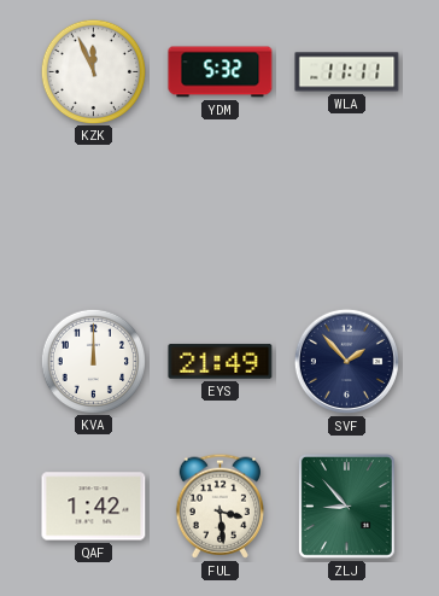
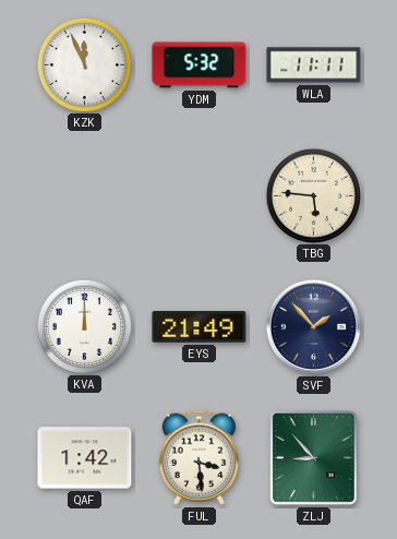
TBG: none -> 5:46
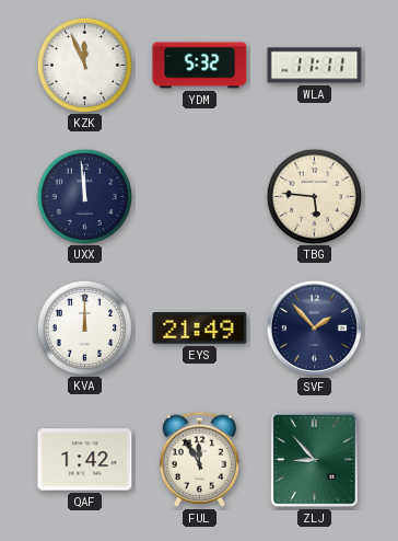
UXX: none -> 11:59
FUL: 3:29 -> 11:55
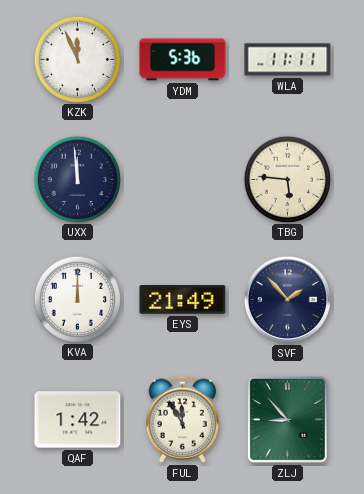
YDM: 5:32 -> 5:36
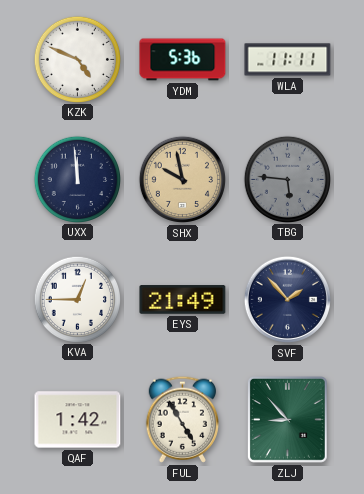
KZK: 11:56 -> 4:49
SHX: none -> 9:58
TBG dial: cream -> grey
KVA: 12:00 -> 12:45
FUL: 11:55 -> 4:55
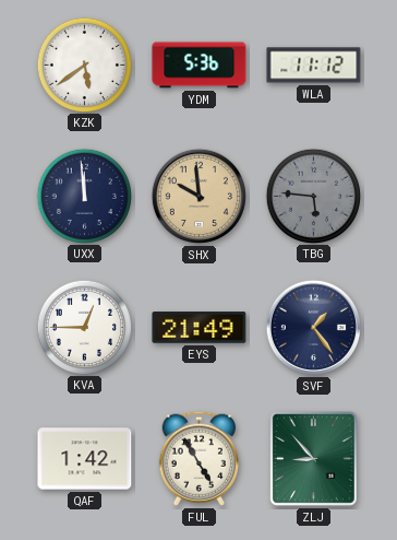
KZK: 4:49 -> 5:39
WLA: 11:11 -> 11:12
SHX: 9:58 -> 9:59
SVF: 1:53 -> 1:24
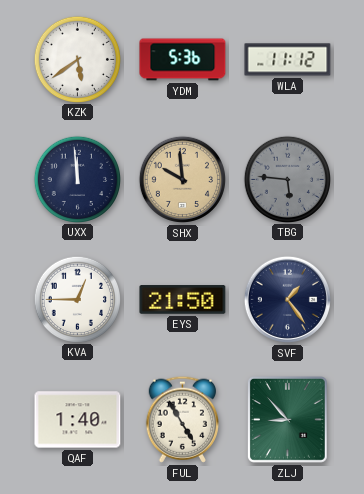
EYS: 21:49 -> 21:50
QAF: 1:42 -> 1:40
